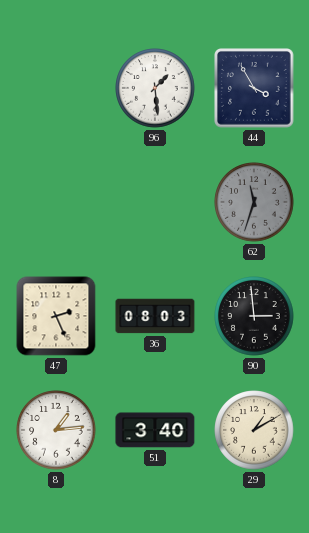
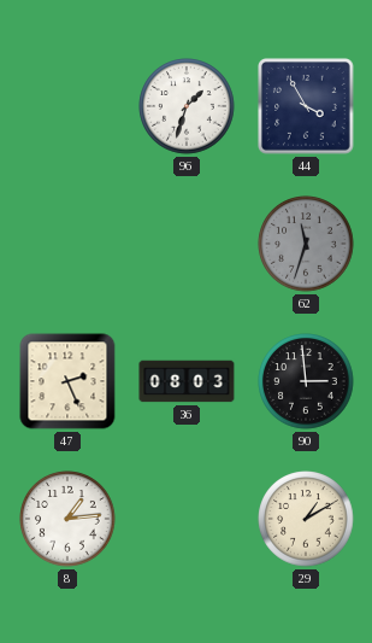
96: 1:29 -> 1:33
51: 3:40 -> none
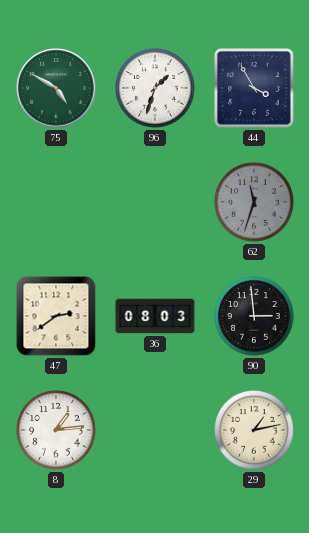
75: none -> 4:50
47: 2:26 -> 2:39
29: 1:10 -> 1:13
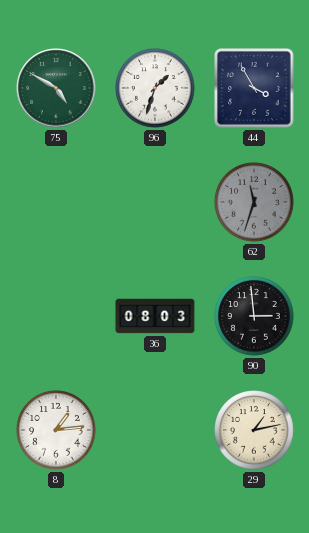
47: 2:39 -> none
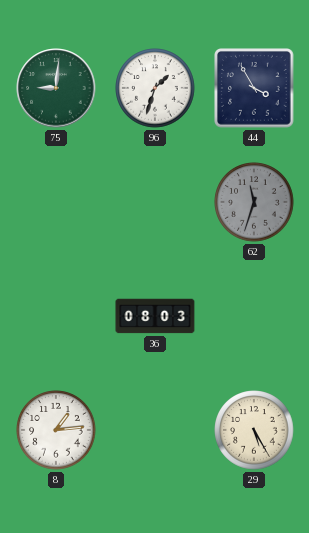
75: 4:50 -> 9:01
90: 2:59 -> none
29: 1:13 -> 5:25
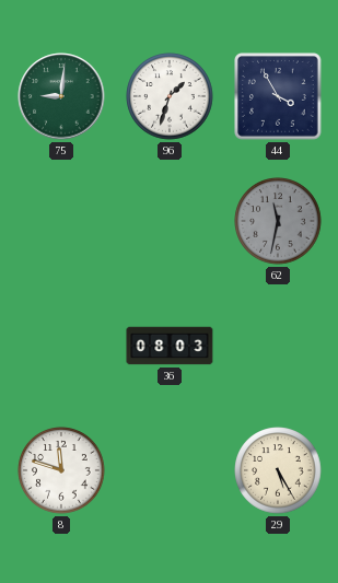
62: 11:33 -> 11:32
8: 1:14 -> 11:48
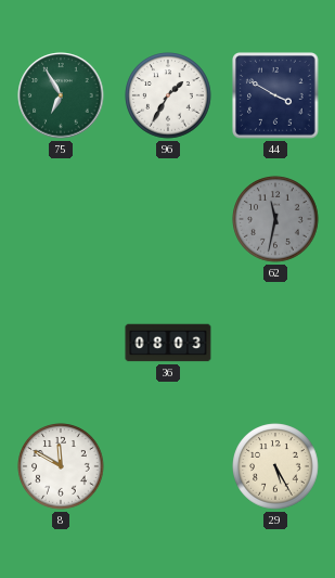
75: 9:01 -> 6:55
96: 1:33 -> 1:35
44: 3:55 -> 3:50
8: 11:48 -> 11:50
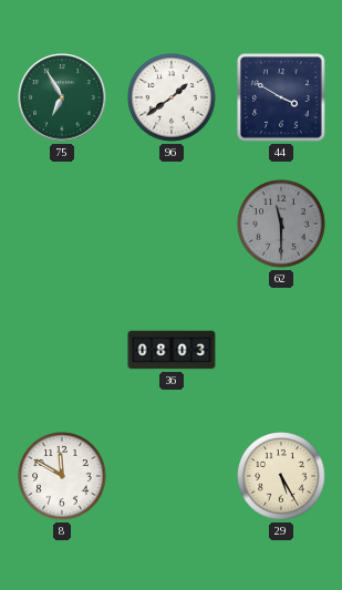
96: 1:35 -> 1:39
62: 11:32 -> 11:30
